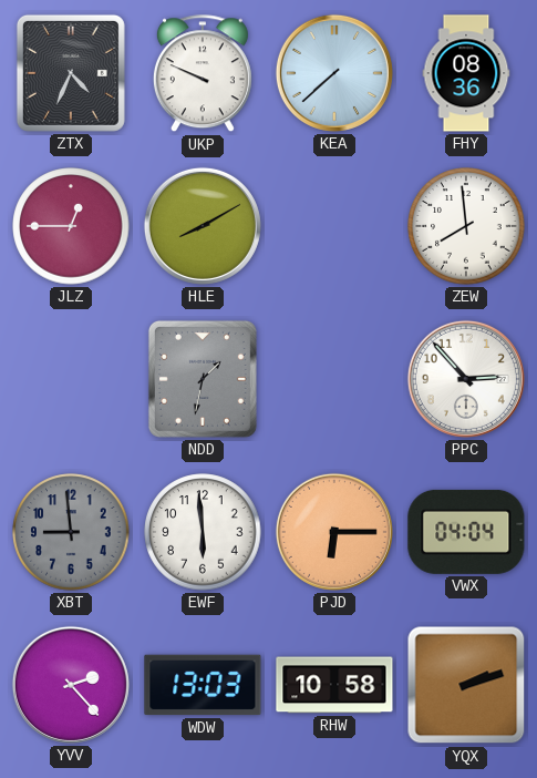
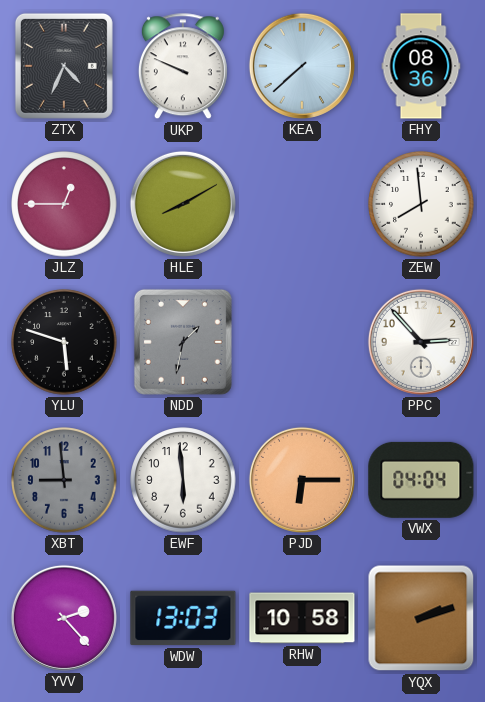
YLU: none -> 5:48
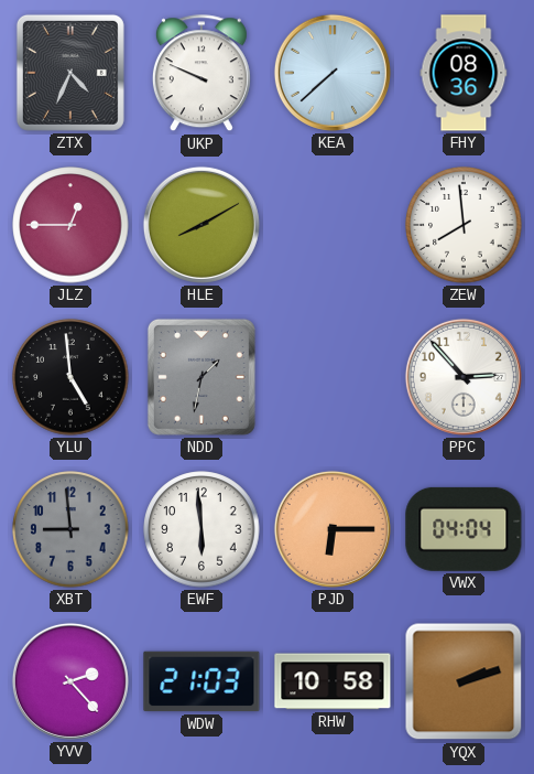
YLU: 5:48 -> 4:59
WDW: 13:03 -> 21:03
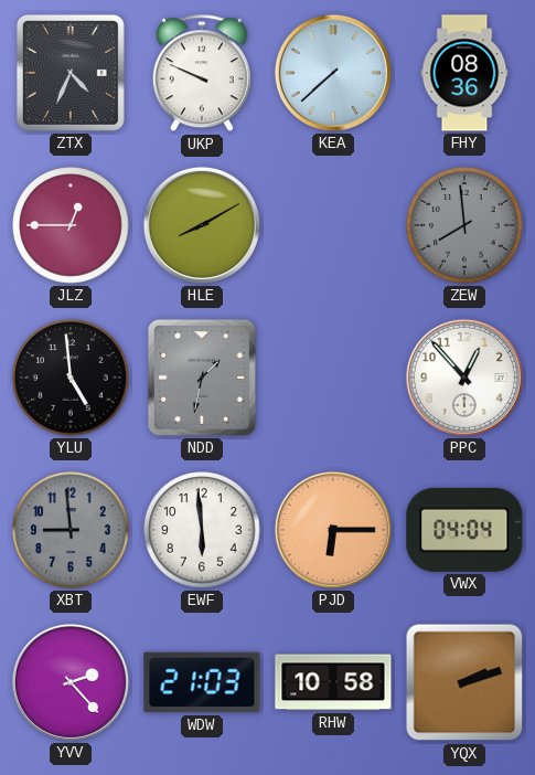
ZEW dial: white -> grey
PPC: 2:53 -> 12:53
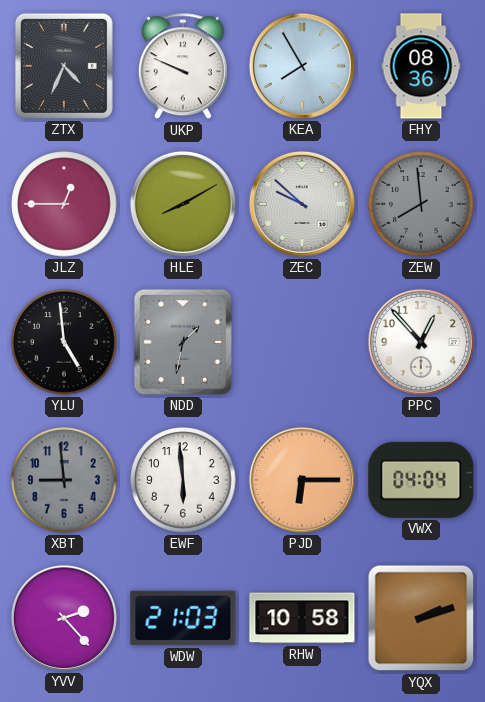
KEA: 7:38 -> 7:55
ZEC: none -> 9:52
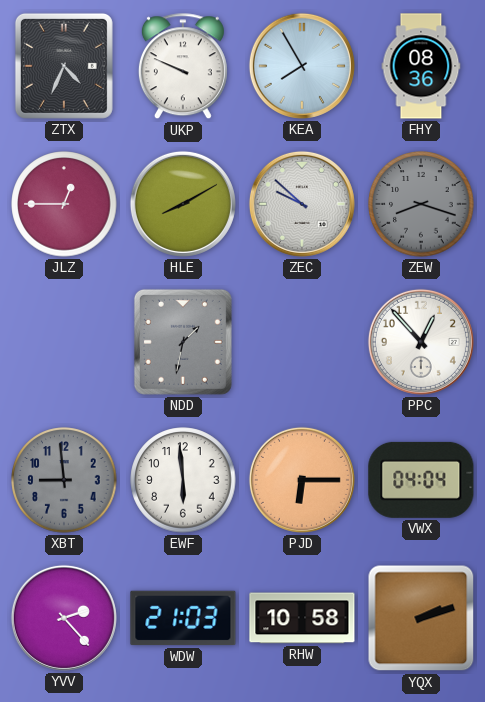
ZEW: 7:59 -> 8:18
YLU: 4:59 -> none
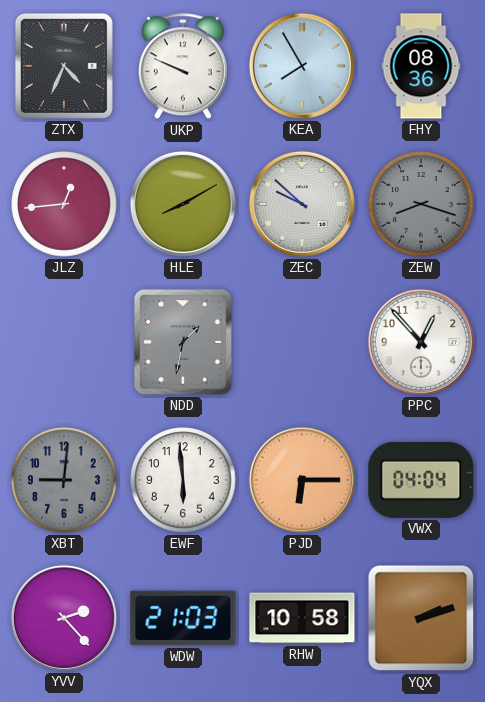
JLZ: 12:45 -> 12:44
XBT: 8:59 -> 9:01
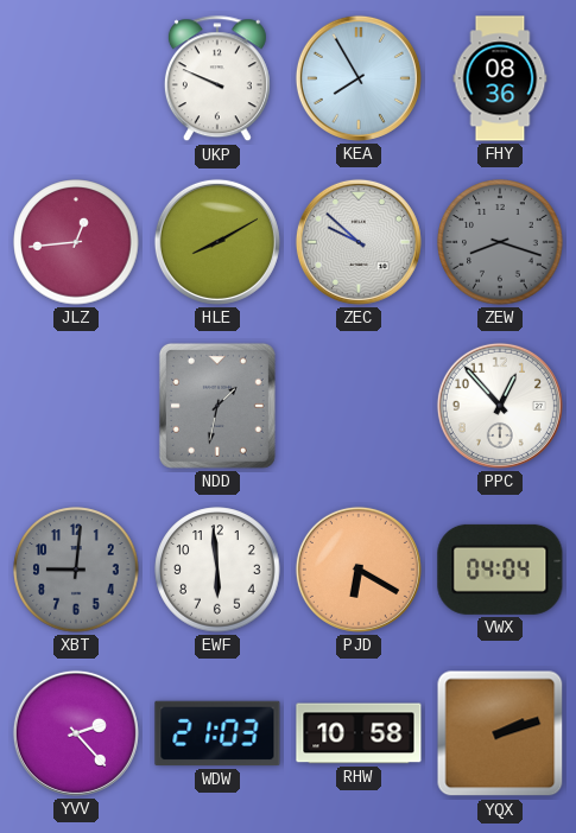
ZTX: 4:34 -> none
PJD: 6:15 -> 6:20
